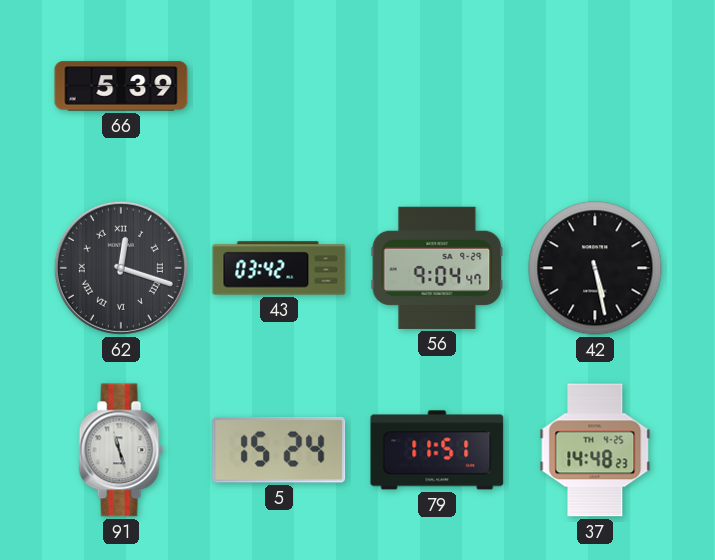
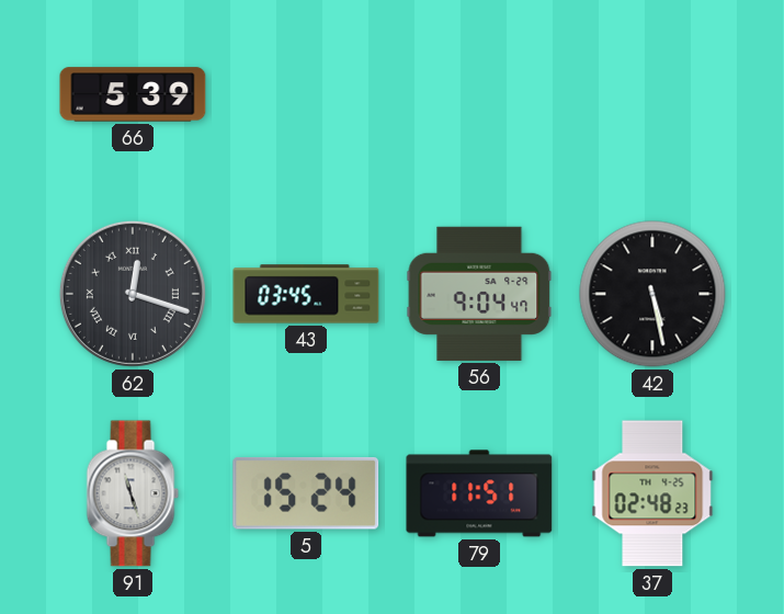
43: 03:42 -> 03:45
37: 14:48 -> 02:48
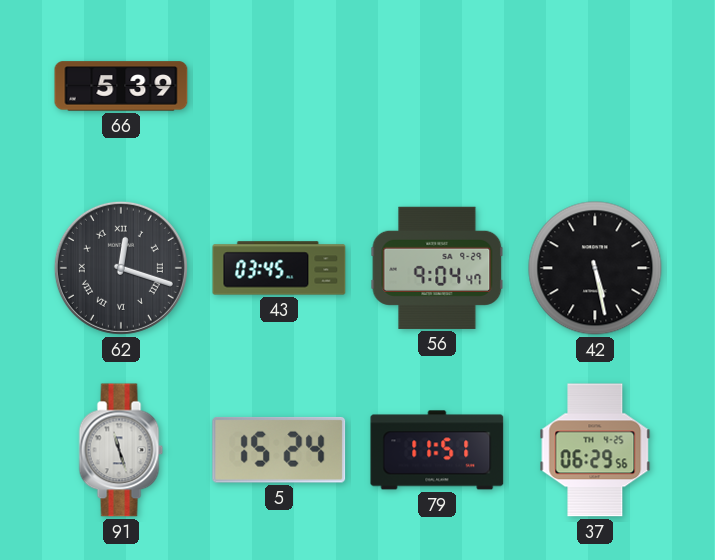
37: 02:48 -> 06:29
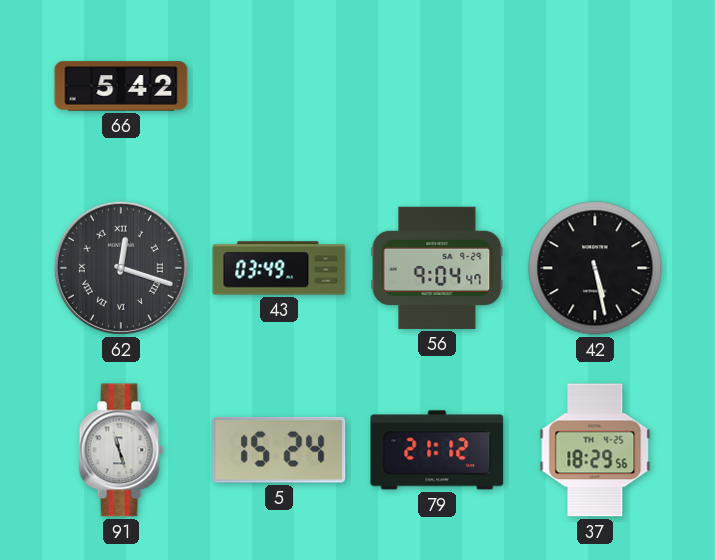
66: 5:39 -> 5:42
43: 03:45 -> 03:49
79: 11:51 -> 21:12
37: 06:29 -> 18:29
